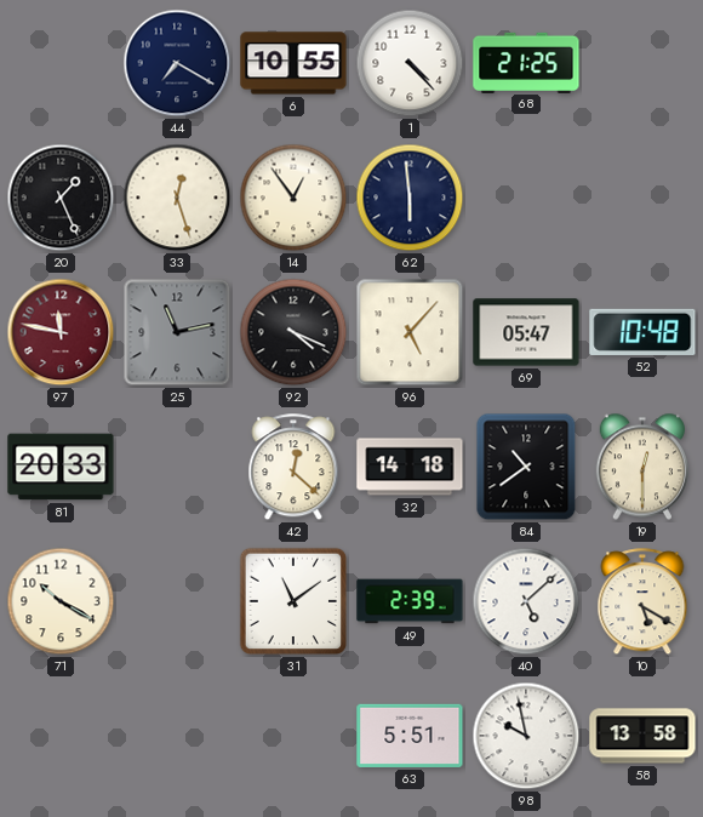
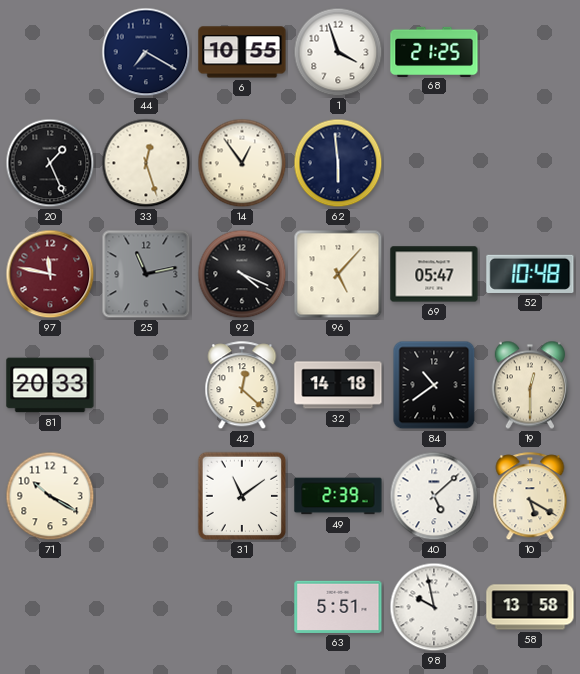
1: 4:23 -> 3:57
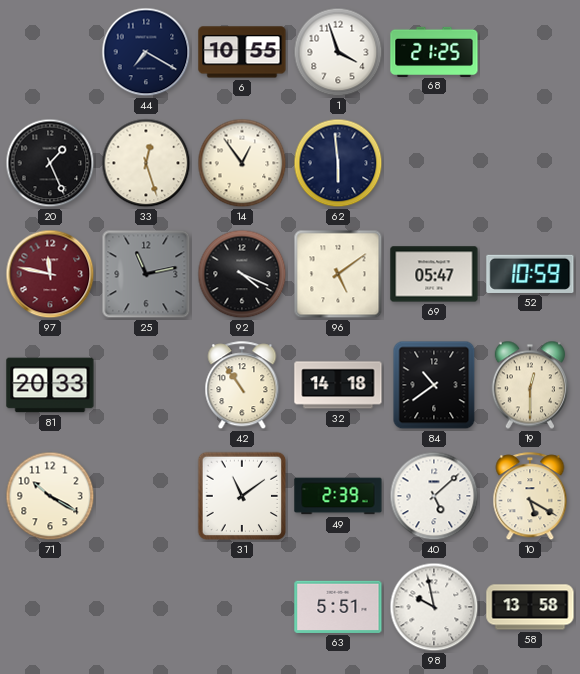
96: 5:07 -> 5:09
52: 10:48 -> 10:59
42: 12:22 -> 10:54
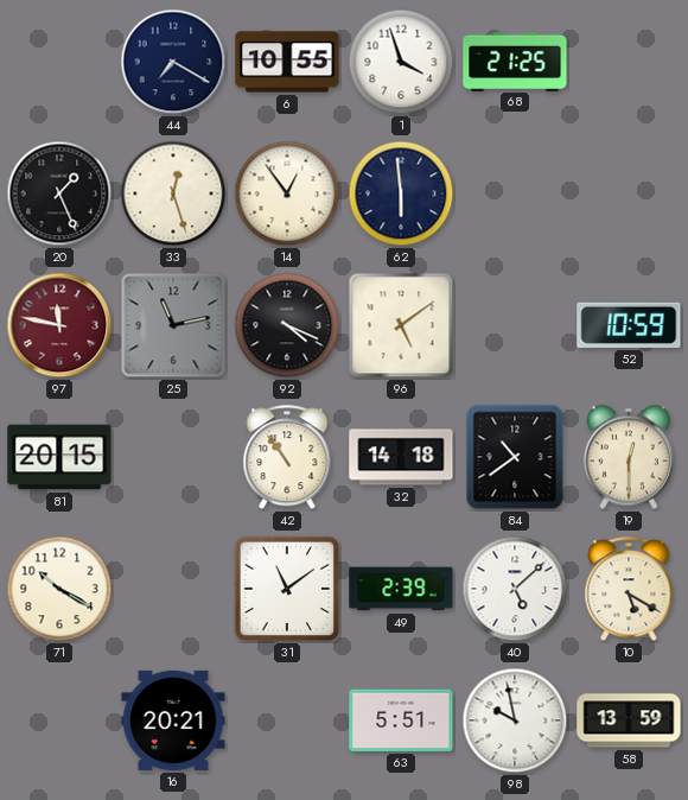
69: 05:47 -> none
81: 20:33 -> 20:15
16: none -> 20:21
58: 13:58 -> 13:59
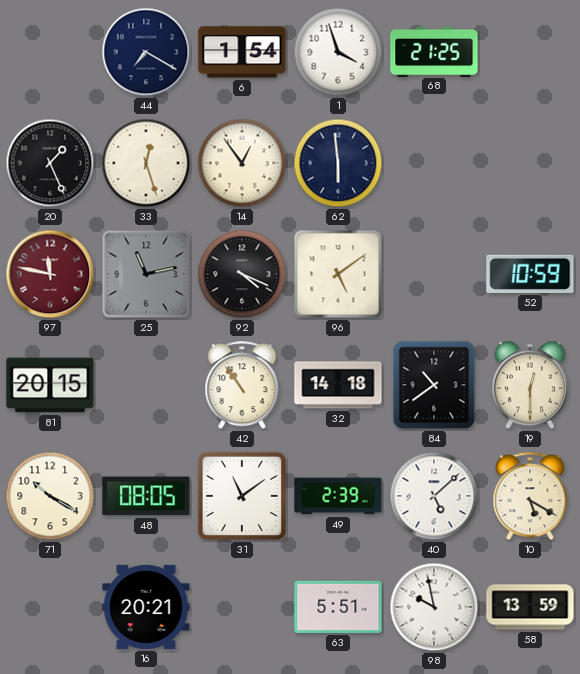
6: 10:55 -> 1:54
48: none -> 08:05
